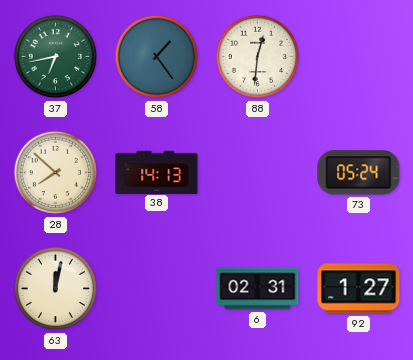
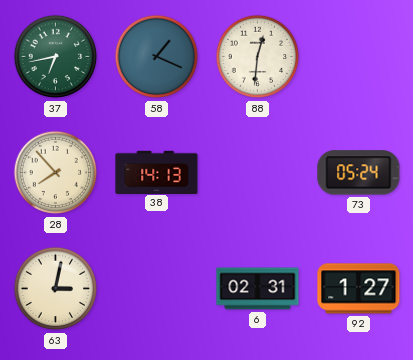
58: 1:24 -> 1:19
28: 7:52 -> 7:53
63: 12:02 -> 3:02
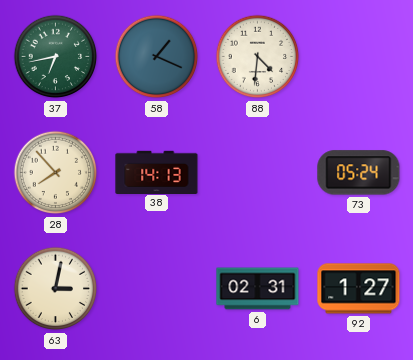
88: 12:31 -> 4:31
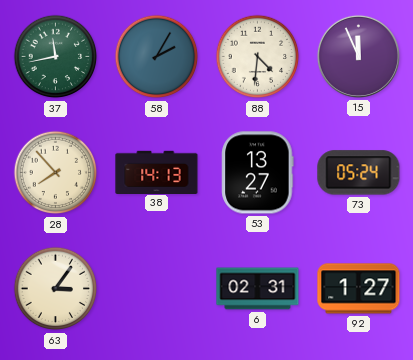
37: 6:43 -> 11:43
58: 1:19 -> 2:05
15: none -> 11:56
53: none -> 13:27
63: 3:02 -> 3:06
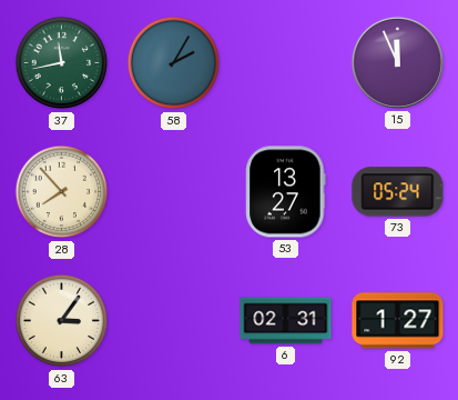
88: 4:31 -> none
38: 14:13 -> none
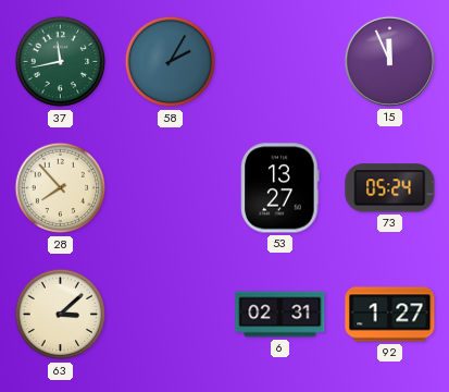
63: 3:06 -> 3:08
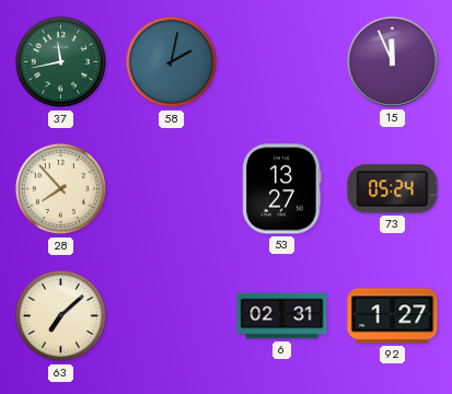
58: 2:05 -> 2:02
63: 3:08 -> 7:08
